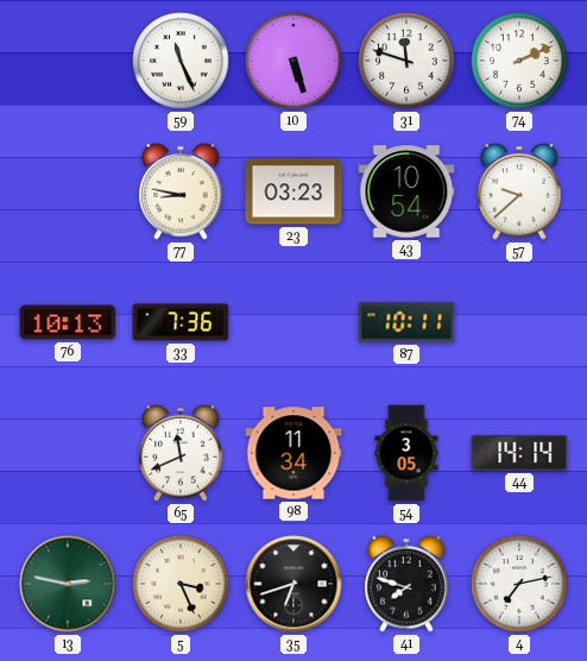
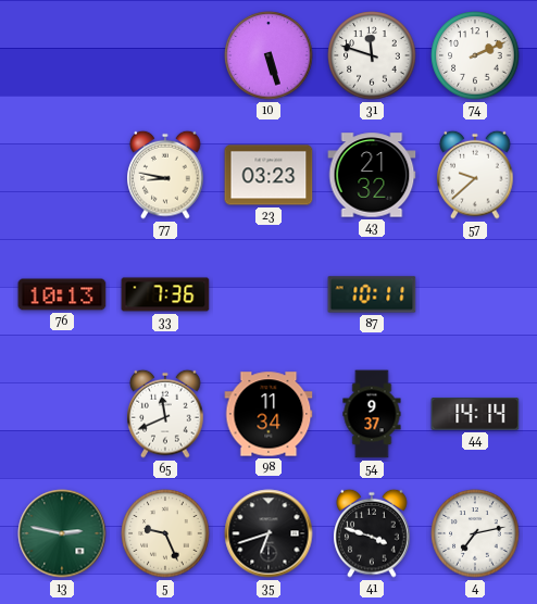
59: 11:26 -> none
43: 10:54 -> 21:32
54: 3:05 -> 9:37
5: 3:26 -> 9:26
41: 7:48 -> 3:48
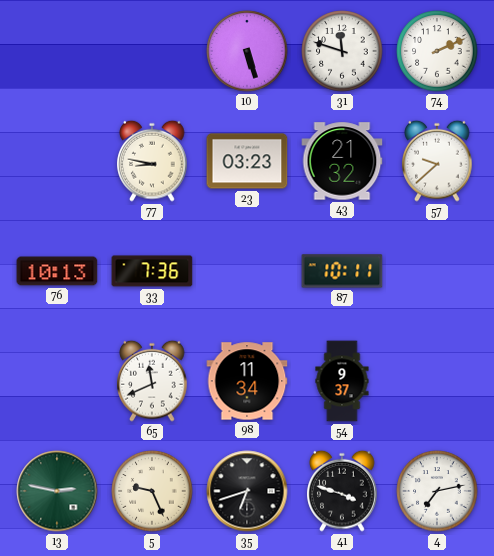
44: 14:14 -> none
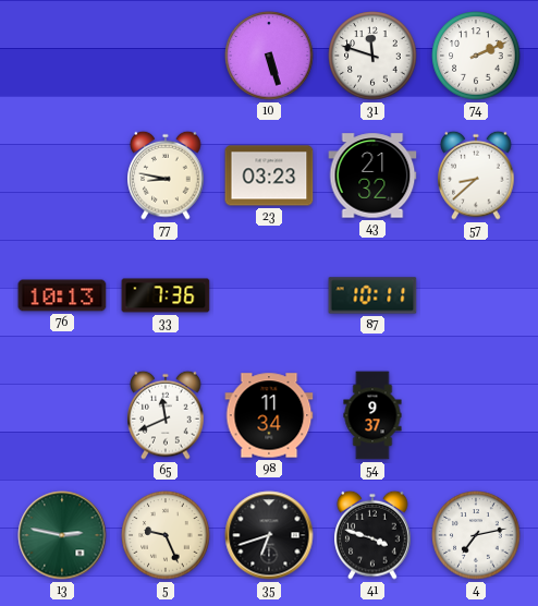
57: 9:38 -> 8:38
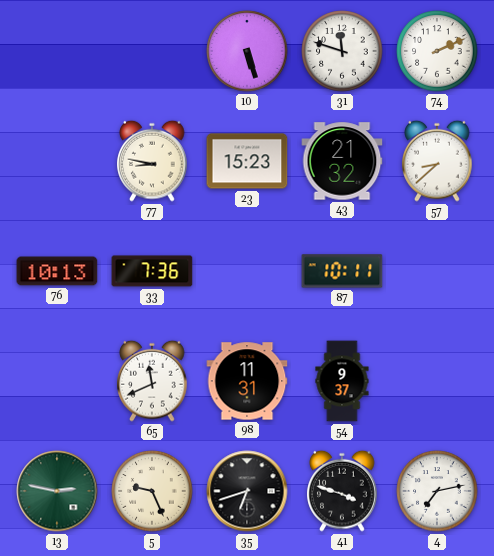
23: 03:23 -> 15:23
98: 11:34 -> 11:31
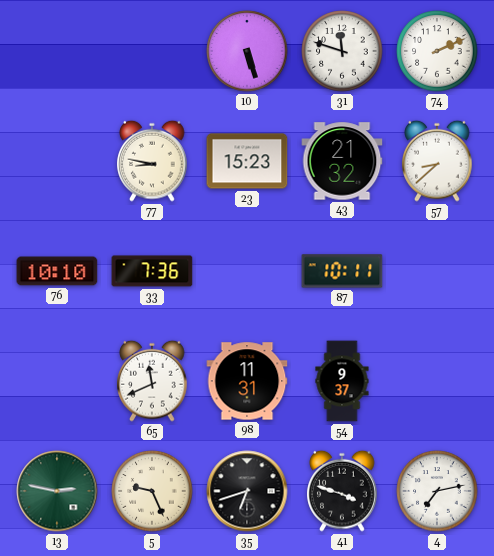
76: 10:13 -> 10:10
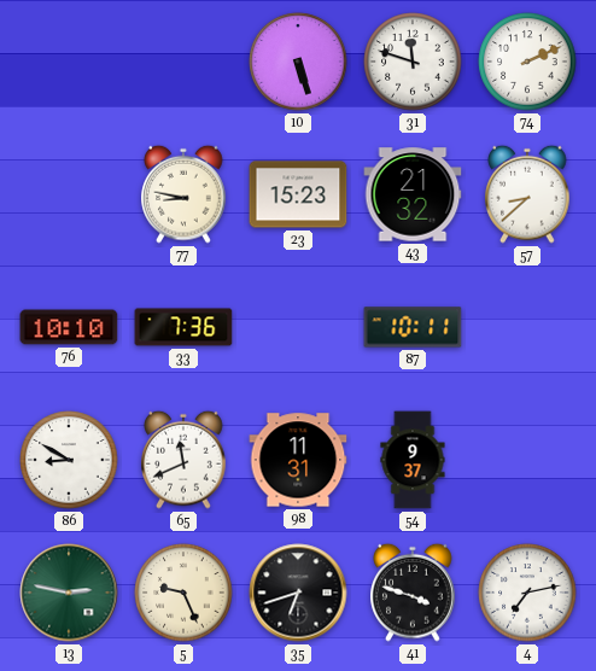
86: none -> 8:50
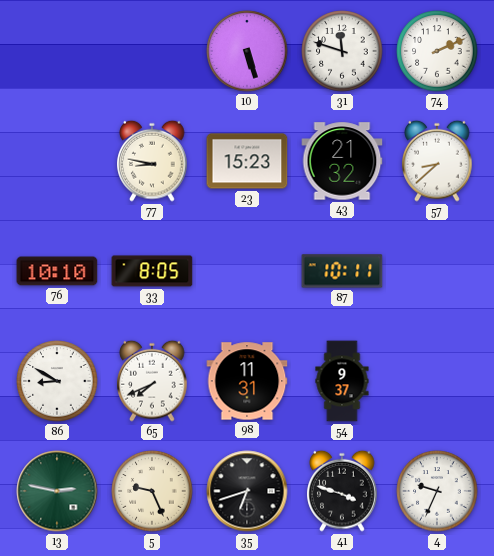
33: 7:36 -> 8:05
65: 11:41 -> 7:41
4: 7:13 -> 9:34
